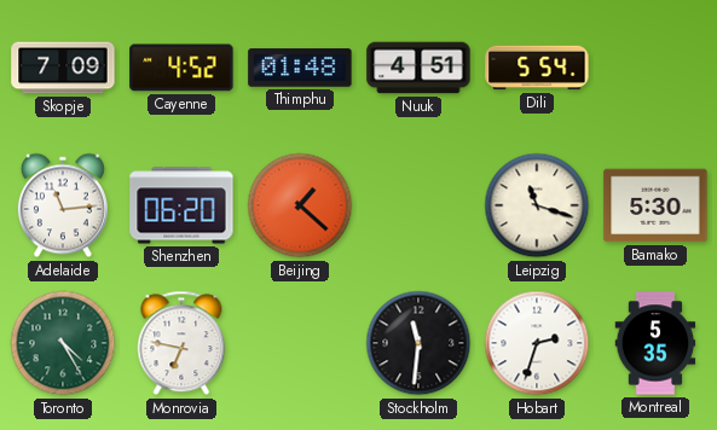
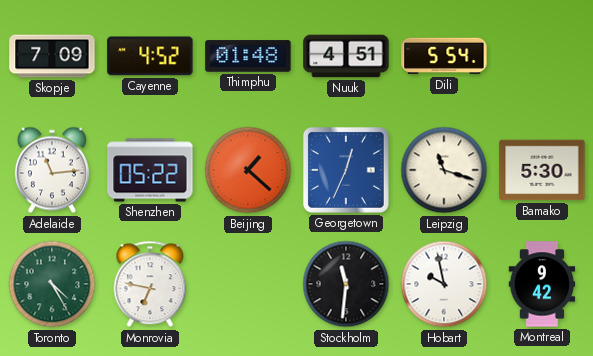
Shenzhen: 06:20 -> 05:22
Georgetown: none -> 12:34
Hobart: 2:33 -> 9:58
Montreal: 5:35 -> 9:42
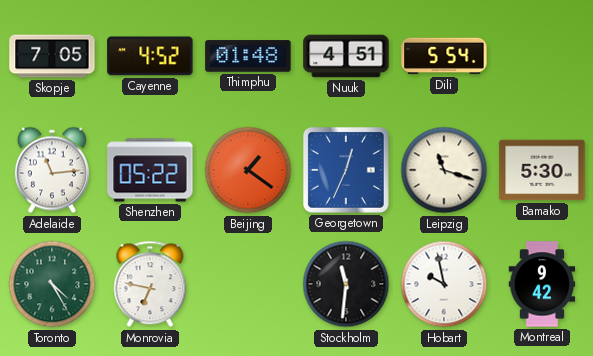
Skopje: 7:09 -> 7:05
Beijing: 1:22 -> 1:21
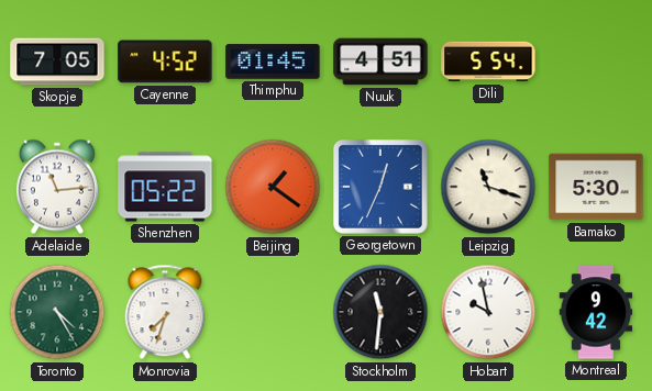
Thimphu: 01:48 -> 01:45
Monrovia: 6:47 -> 7:33
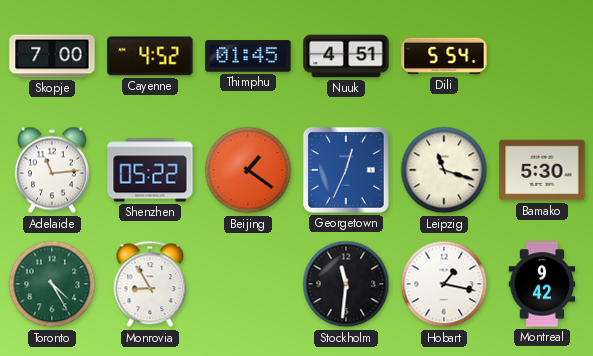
Skopje: 7:05 -> 7:00
Monrovia: 7:33 -> 8:55
Hobart: 9:58 -> 1:17
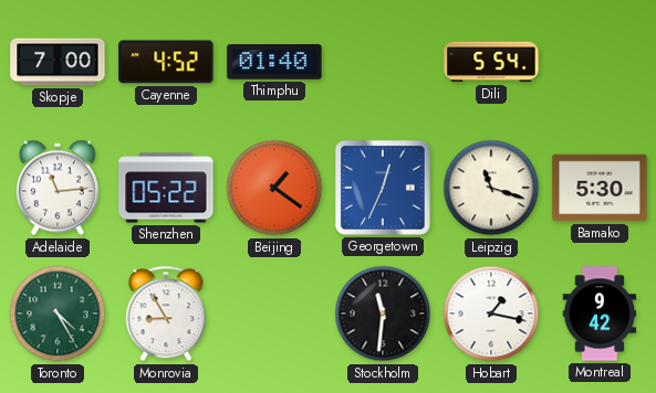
Thimphu: 01:45 -> 01:40
Nuuk: 4:51 -> none
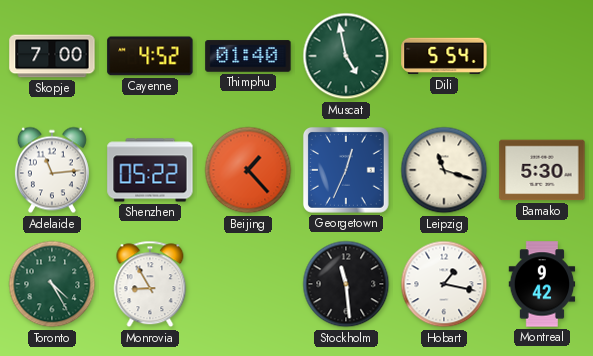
Muscat: none -> 4:58
Beijing: 1:21 -> 1:23
Stockholm: 11:31 -> 11:29
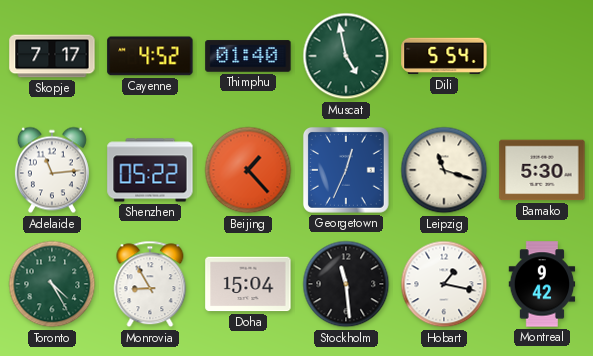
Skopje: 7:00 -> 7:17
Doha: none -> 15:04
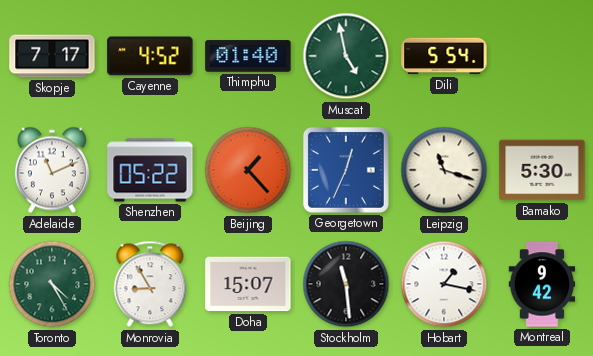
Adelaide: 11:14 -> 11:11
Doha: 15:04 -> 15:07
